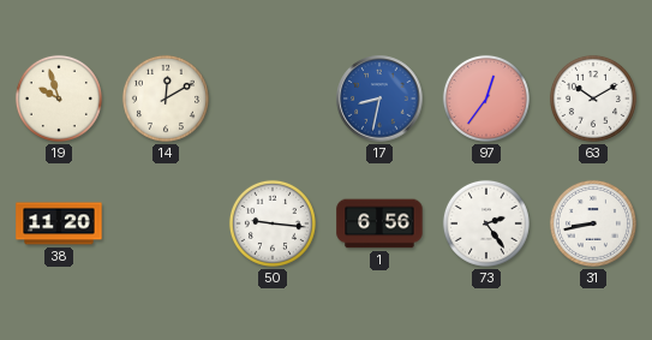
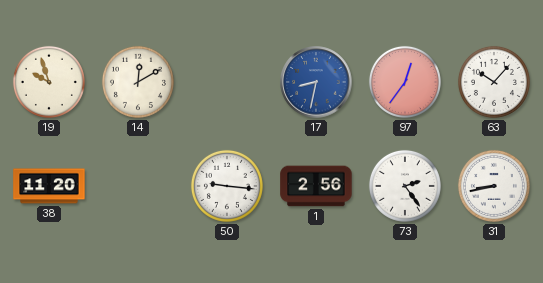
63: 10:10 -> 10:07
1: 6:56 -> 2:56
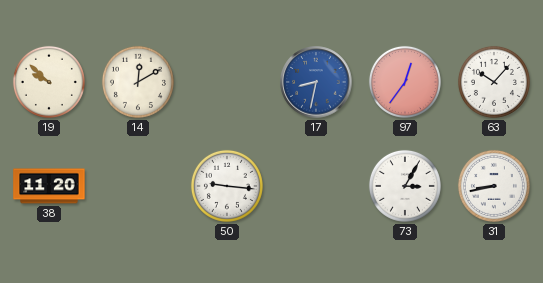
19: 9:57 -> 9:52
1: 2:56 -> none
73: 2:24 -> 3:05
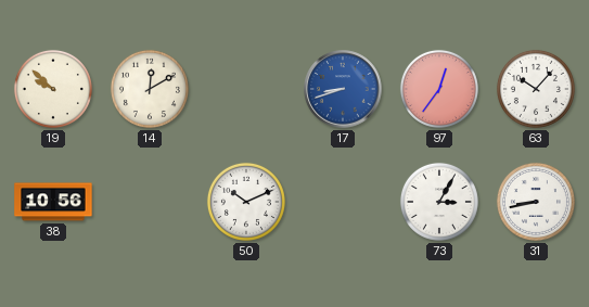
17: 8:32 -> 8:42
38: 11:20 -> 10:56
50: 9:16 -> 10:11
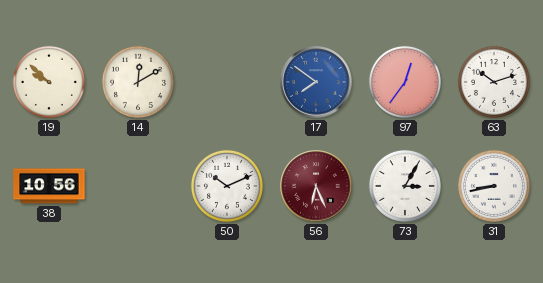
17: 8:42 -> 7:51
63: 10:07 -> 10:12
56: none -> 6:26
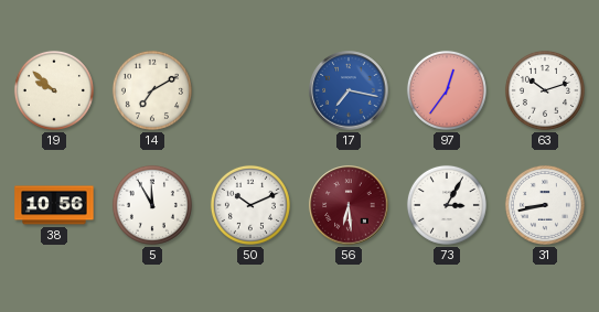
14: 12:10 -> 7:10
17: 7:51 -> 7:17
5: none -> 11:55
56: 6:26 -> 6:29
